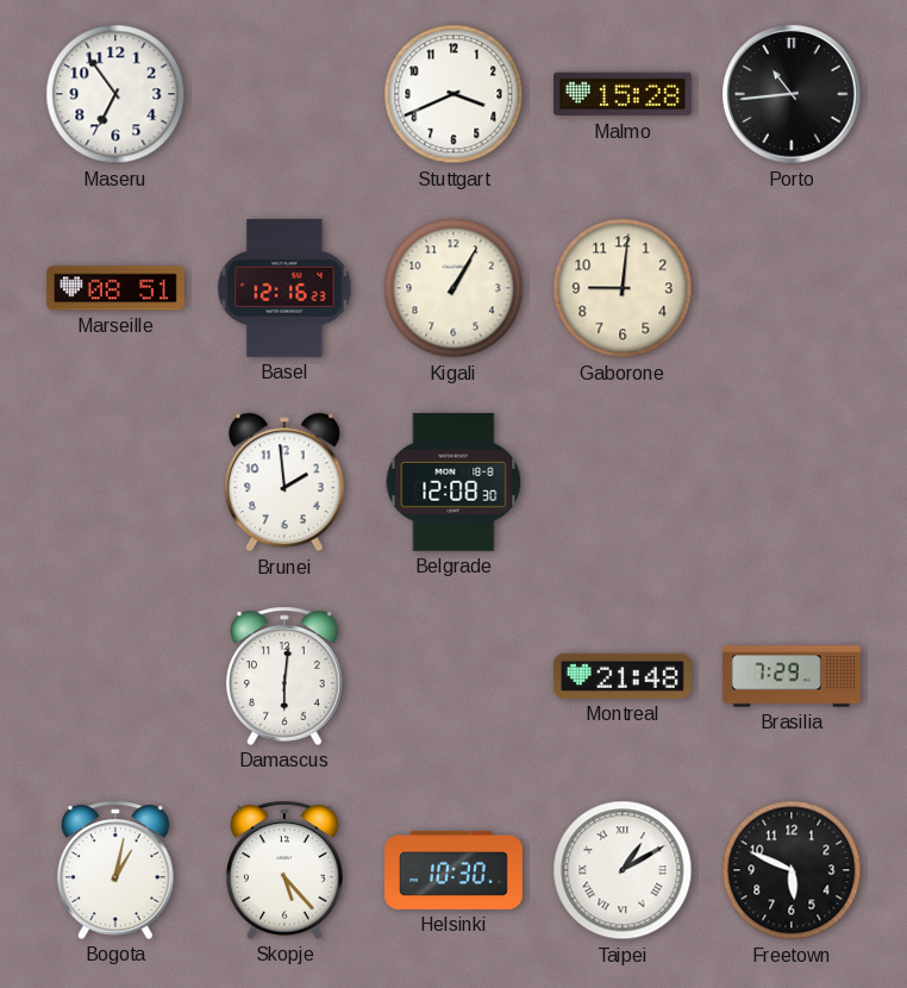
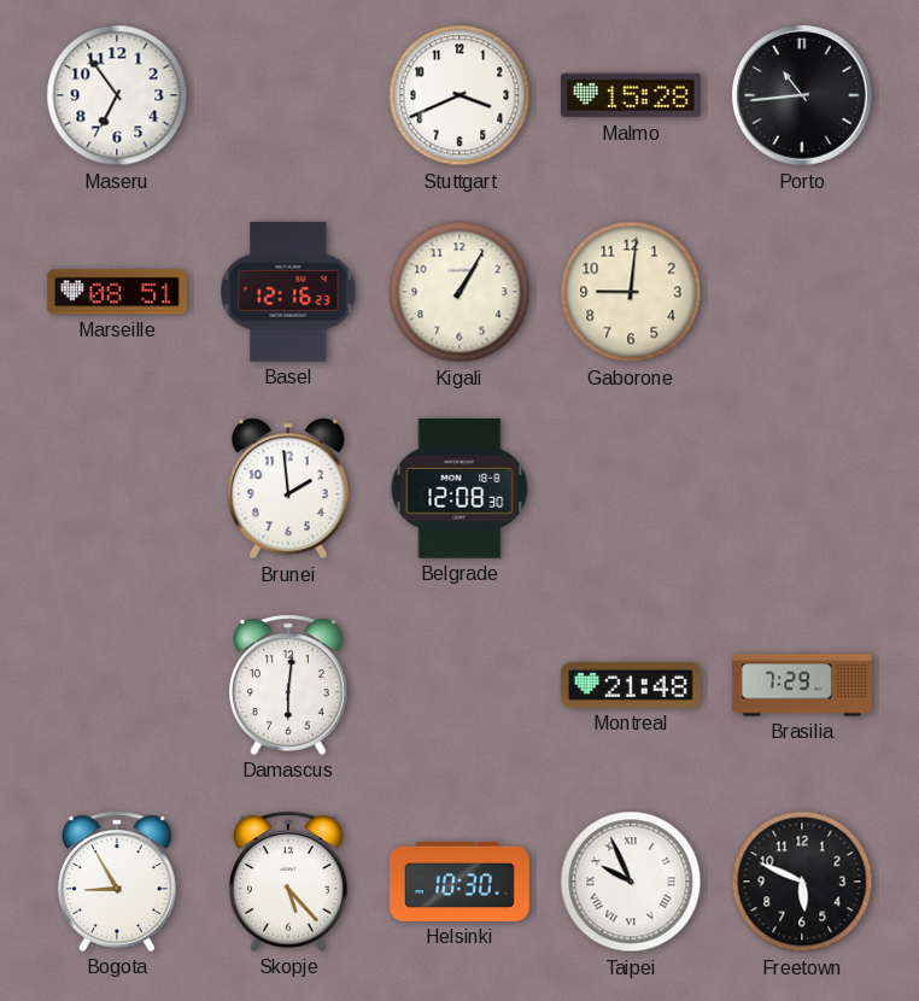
Bogota: 1:02 -> 8:55
Taipei: 1:10 -> 9:56
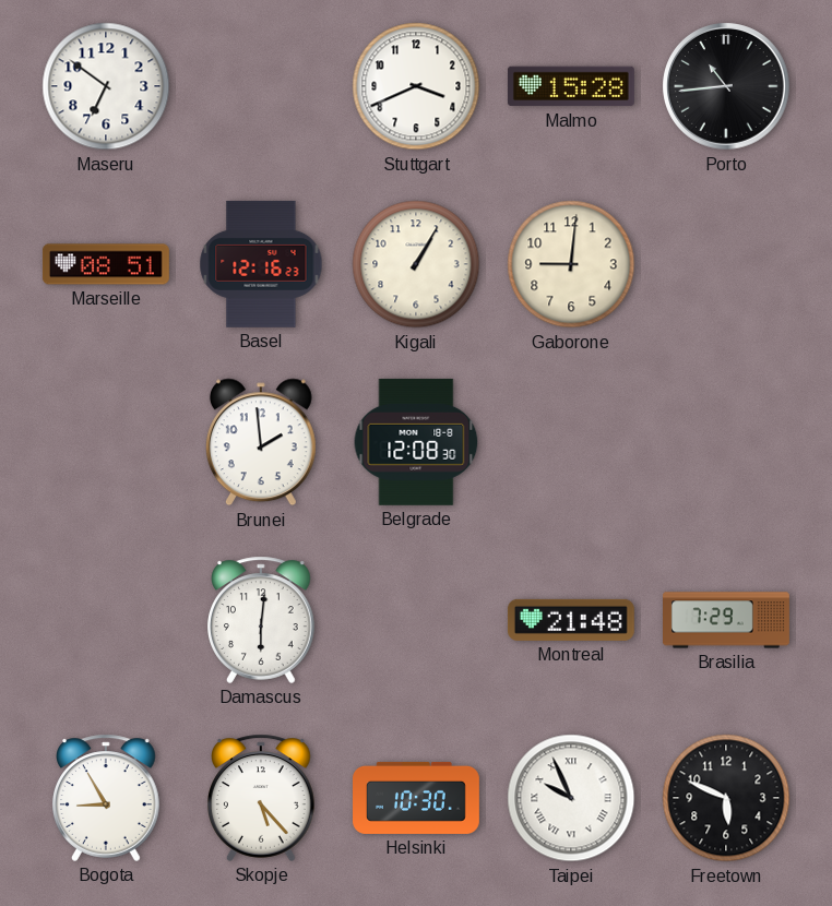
Maseru: 6:54 -> 6:51
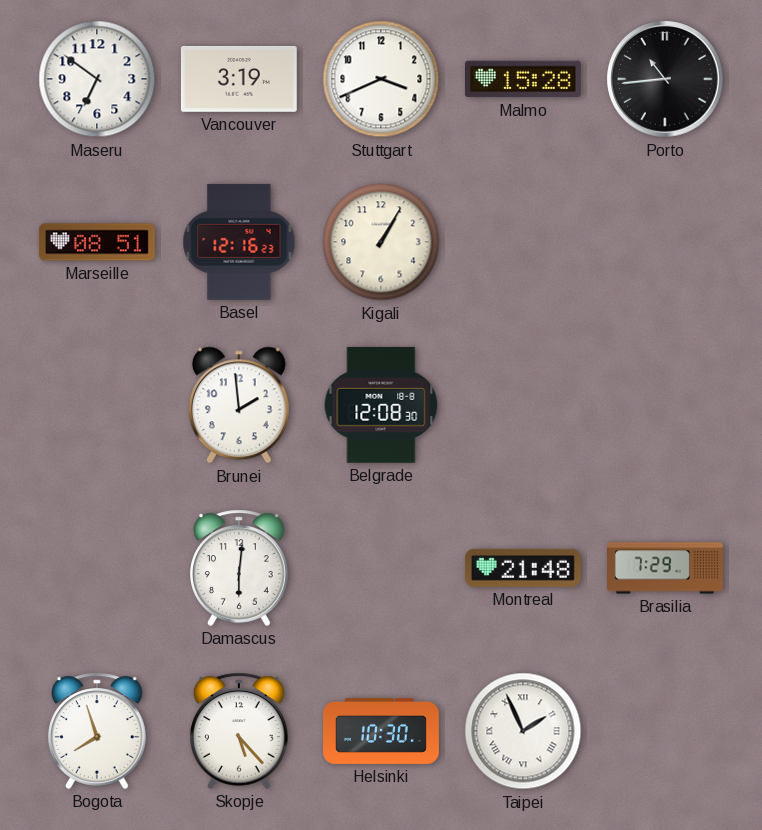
Vancouver: none -> 3:19
Gaborone: 9:01 -> none
Bogota: 8:55 -> 7:57
Taipei: 9:56 -> 1:56
Freetown: 5:49 -> none
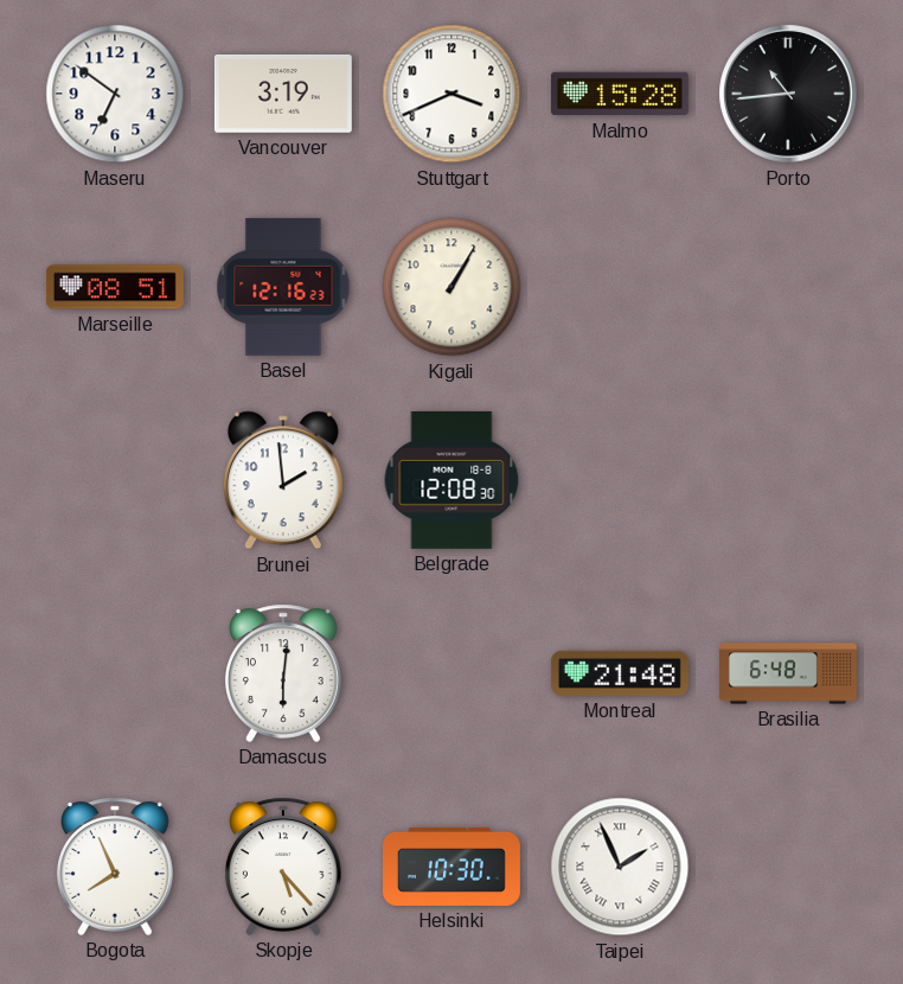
Brasilia: 7:29 -> 6:48
Bogota: 7:57 -> 7:56
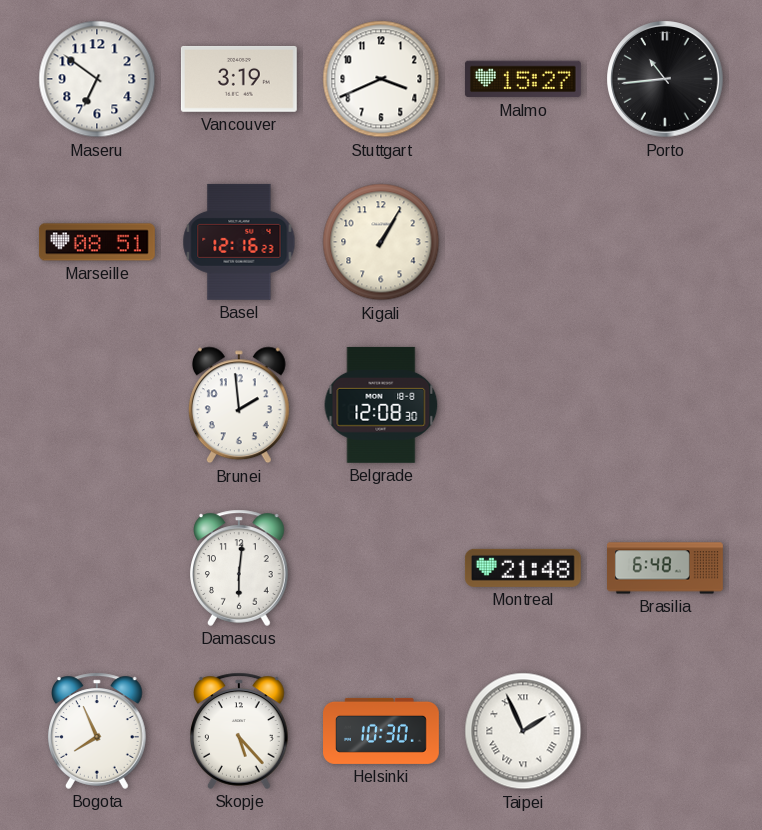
Malmo: 15:28 -> 15:27
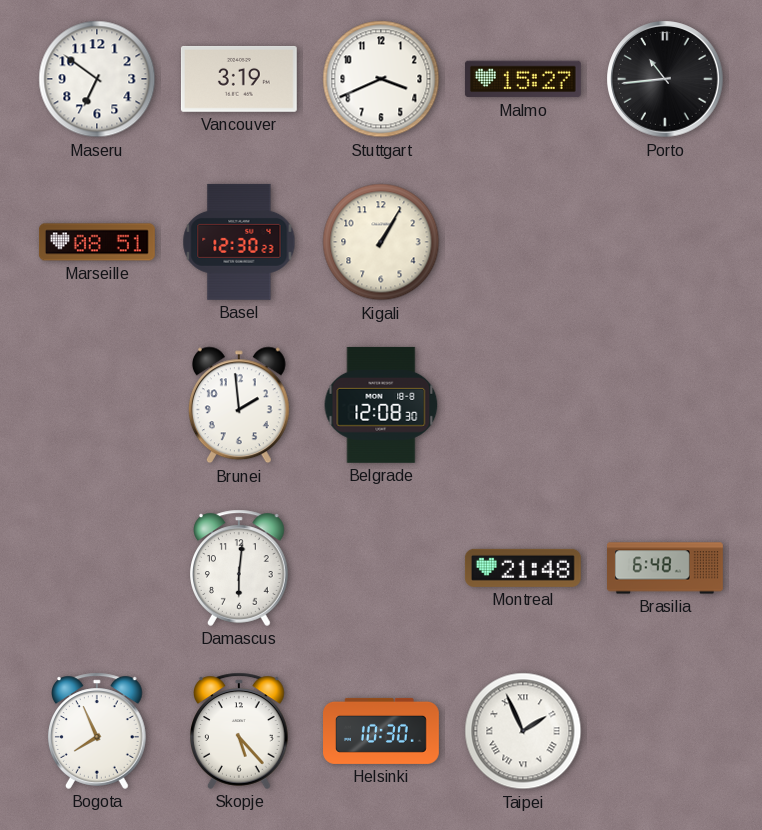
Basel: 12:16 -> 12:30
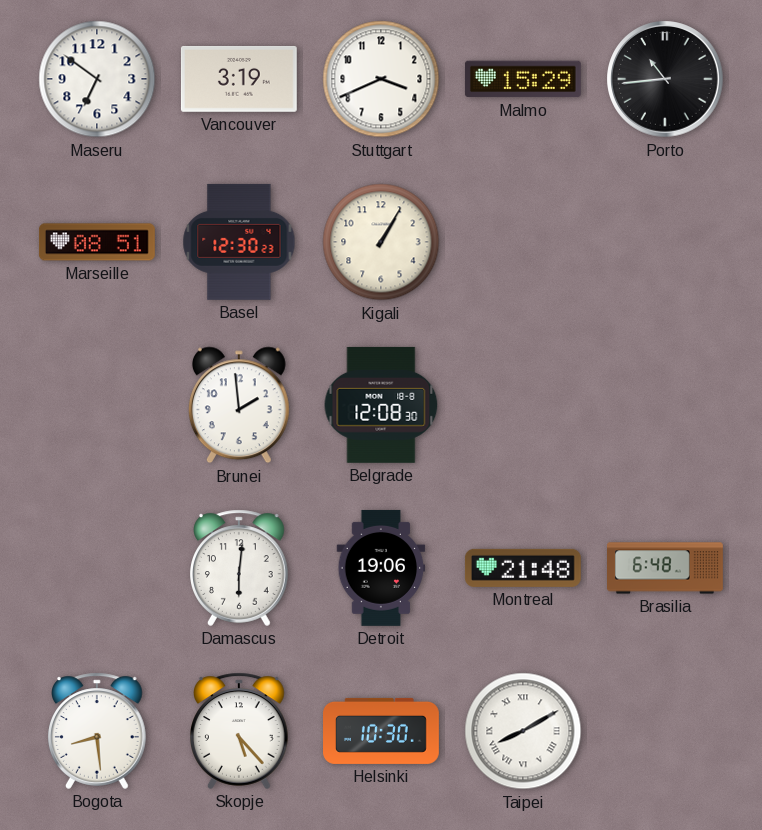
Malmo: 15:27 -> 15:29
Detroit: none -> 19:06
Bogota: 7:56 -> 8:29
Taipei: 1:56 -> 8:10
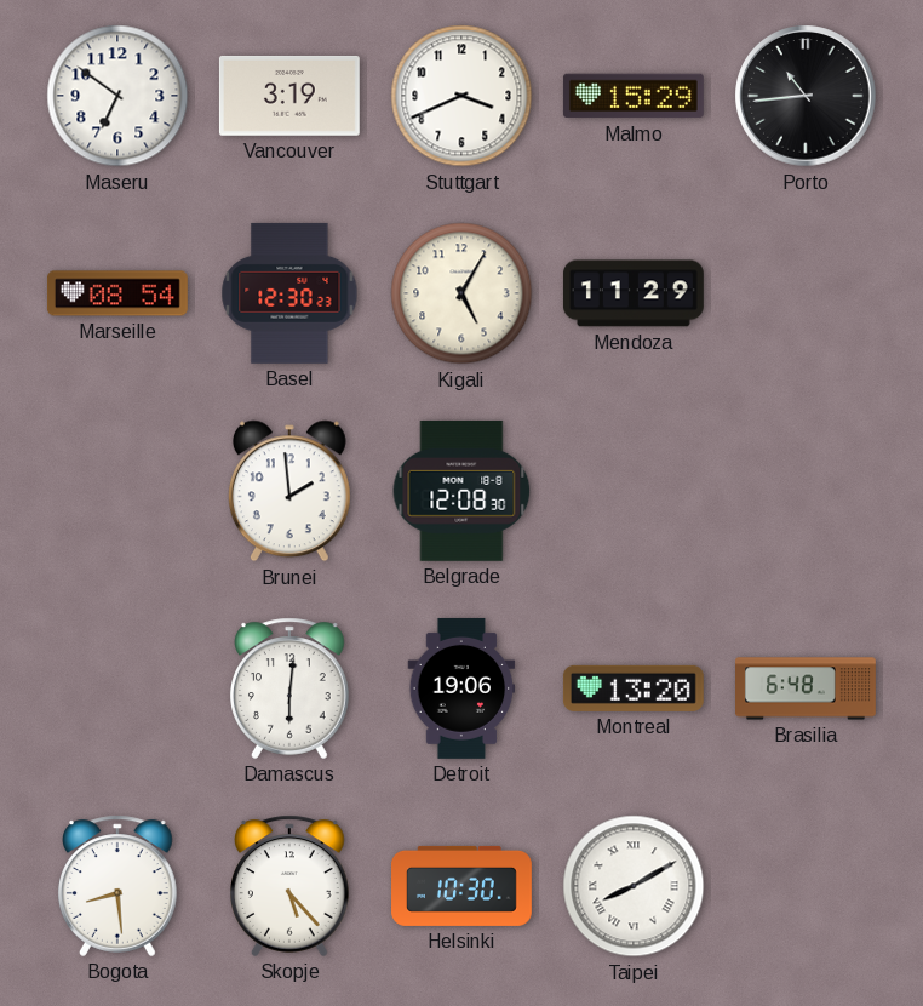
Marseille: 08:51 -> 08:54
Kigali: 1:05 -> 5:05
Mendoza: none -> 11:29
Montreal: 21:48 -> 13:20
